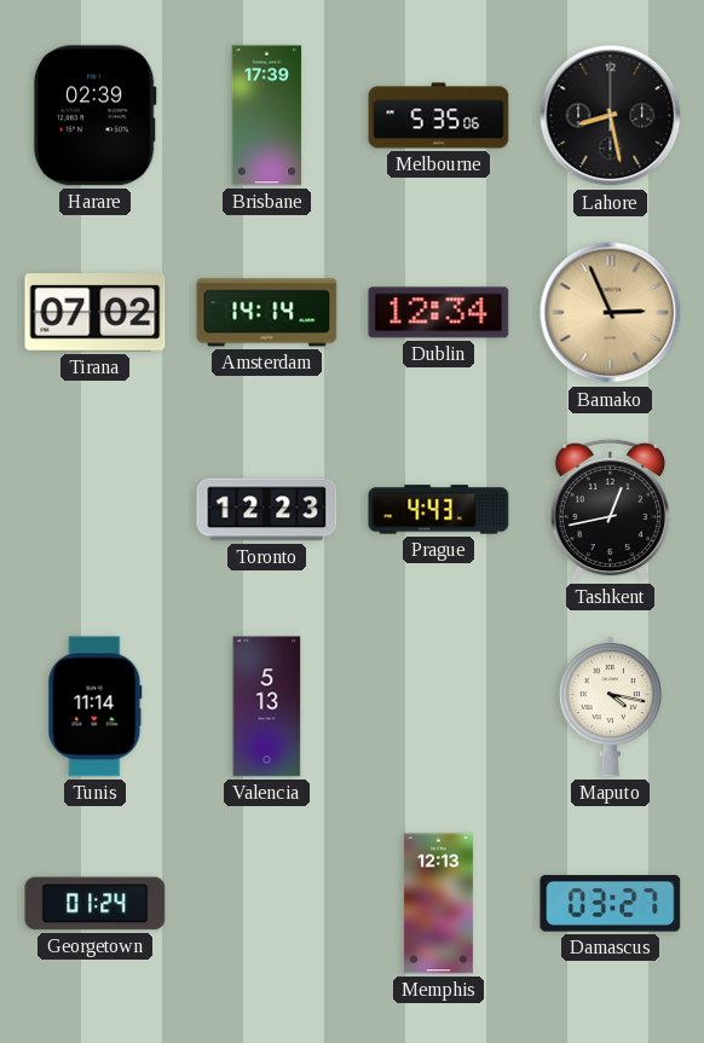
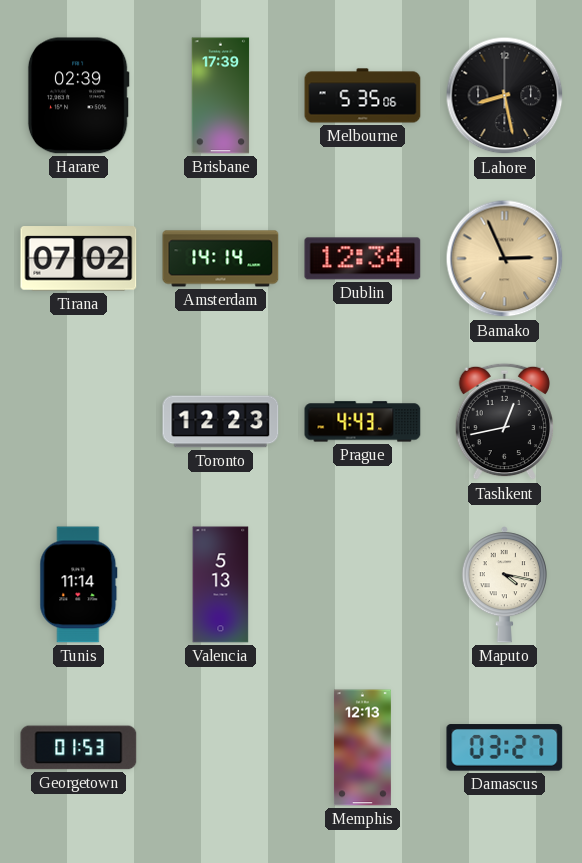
Georgetown: 01:24 -> 01:53
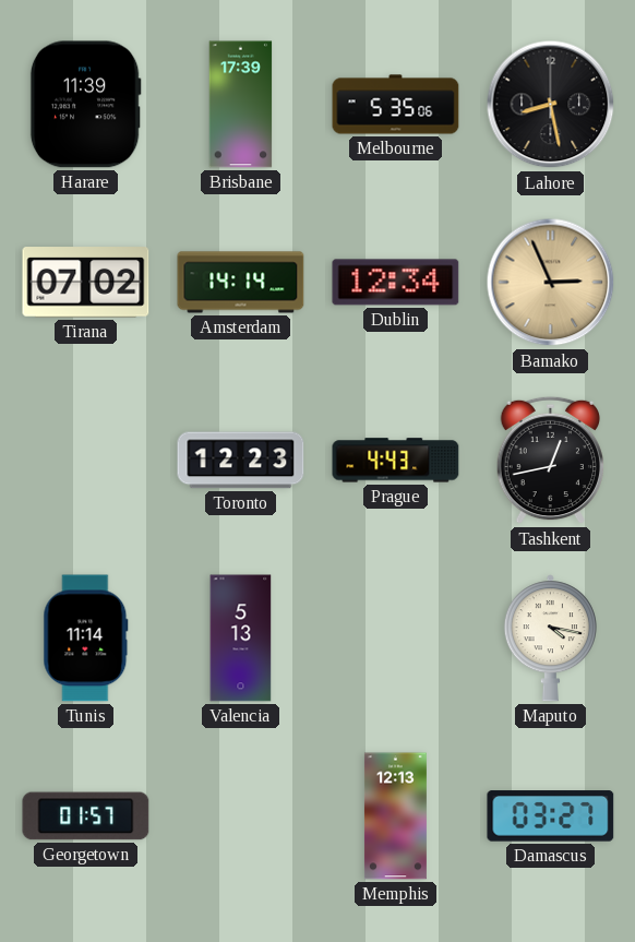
Harare: 02:39 -> 11:39
Georgetown: 01:53 -> 01:57
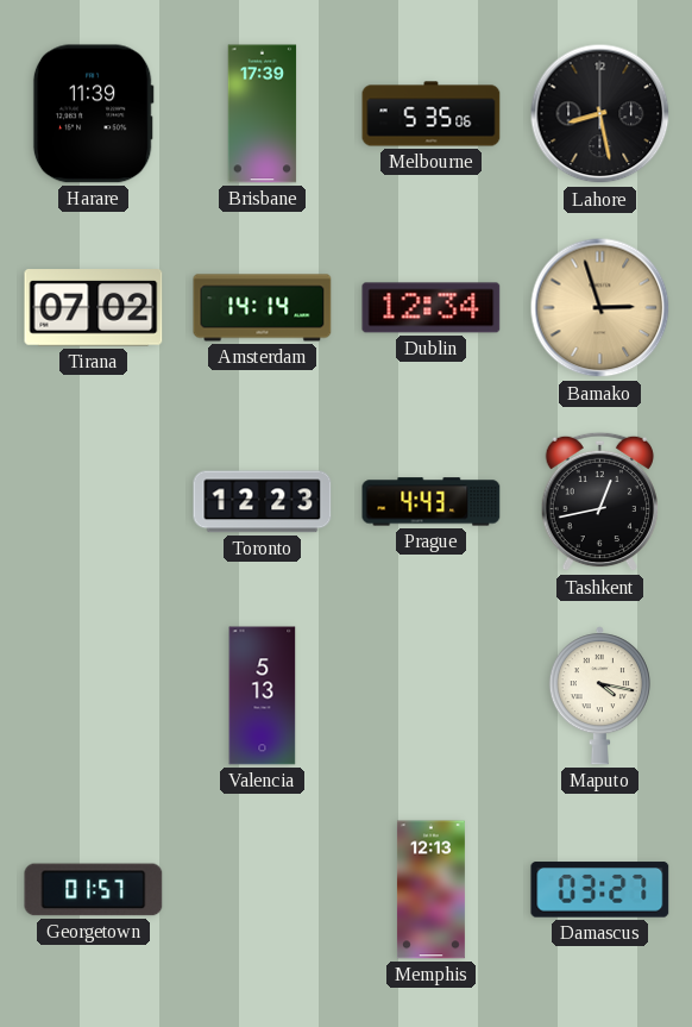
Bamako: 2:56 -> 2:57
Tunis: 11:14 -> none
